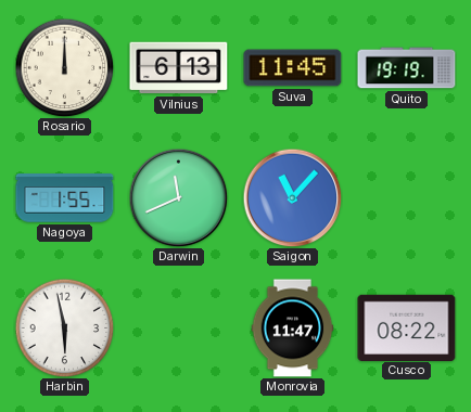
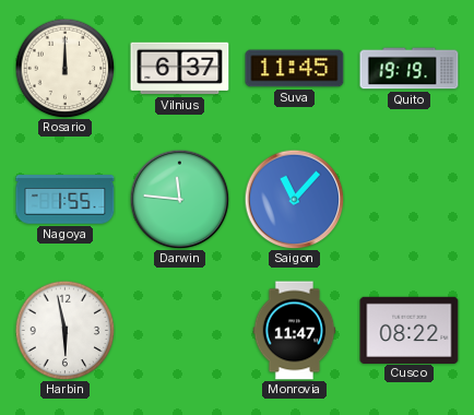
Vilnius: 6:13 -> 6:37
Darwin: 11:41 -> 11:46
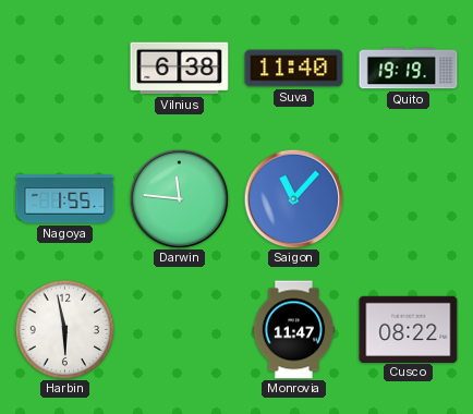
Rosario: 12:00 -> none
Vilnius: 6:37 -> 6:38
Suva: 11:45 -> 11:40
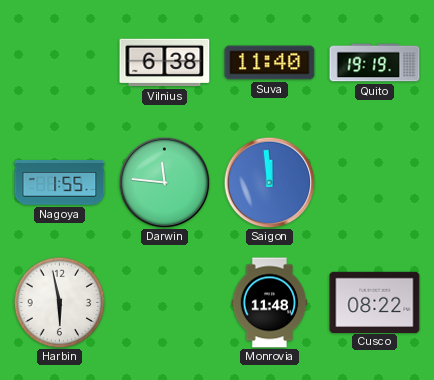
Saigon: 11:07 -> 11:59
Monrovia: 11:47 -> 11:48
